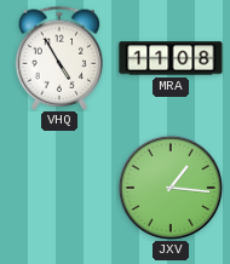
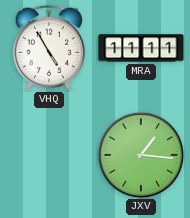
MRA: 11:08 -> 11:11
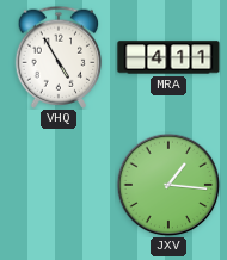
MRA: 11:11 -> 4:11
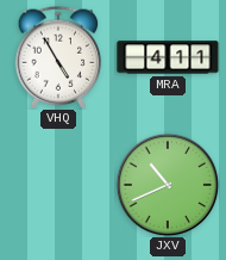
JXV: 1:16 -> 10:41
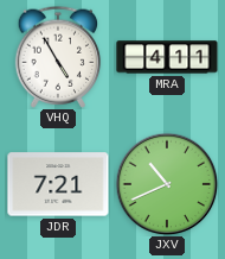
JDR: none -> 7:21
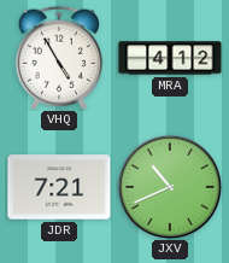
MRA: 4:11 -> 4:12
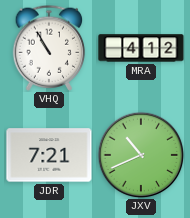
VHQ: 4:55 -> 10:55
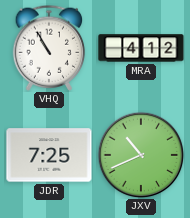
JDR: 7:21 -> 7:25
